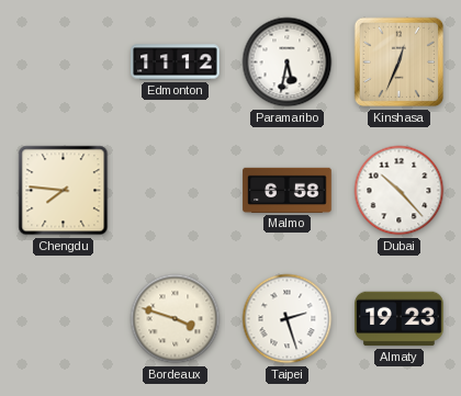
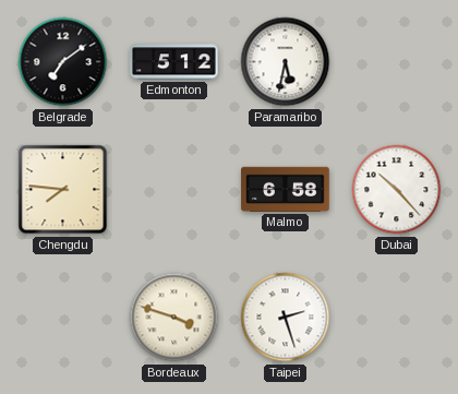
Belgrade: none -> 7:09
Edmonton: 11:12 -> 5:12
Kinshasa: 12:34 -> none
Almaty: 19:23 -> none
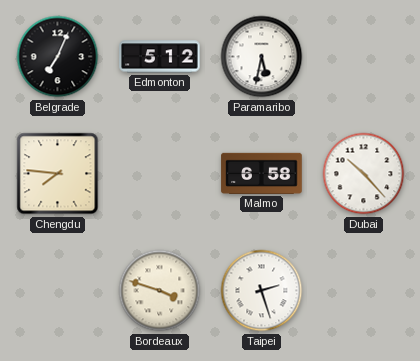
Belgrade: 7:09 -> 7:04
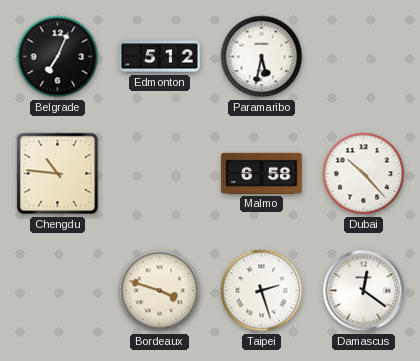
Chengdu: 7:46 -> 10:46
Damascus: none -> 12:21
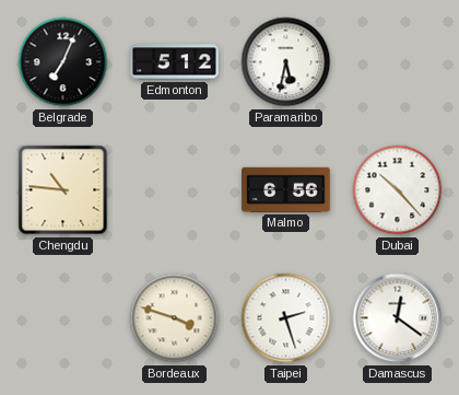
Malmo: 6:58 -> 6:56
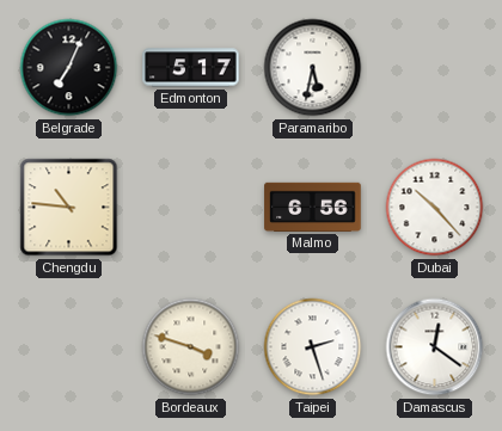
Edmonton: 5:12 -> 5:17
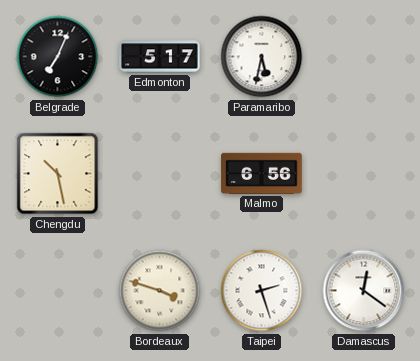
Chengdu: 10:46 -> 10:28
Dubai: 10:23 -> none
